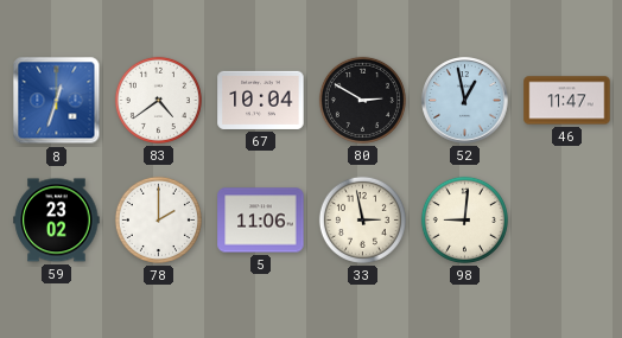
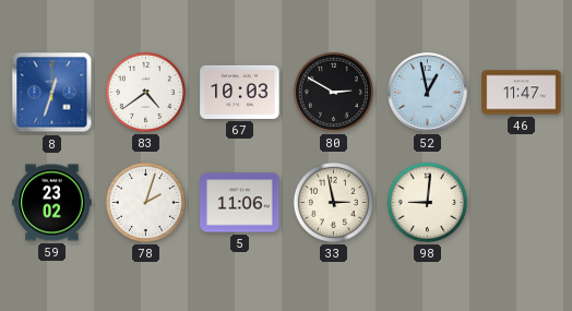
67: 10:04 -> 10:03
78: 2:00 -> 2:03
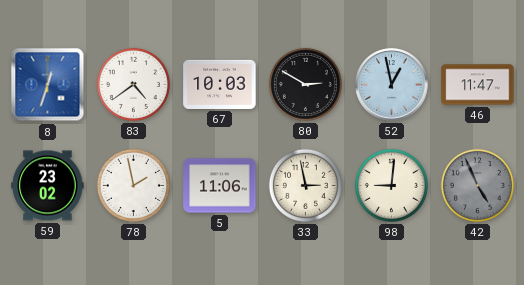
78: 2:03 -> 1:58
42: none -> 4:56
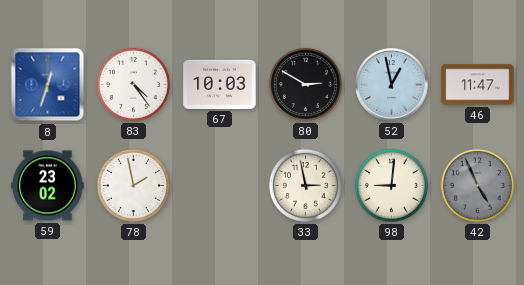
83: 4:39 -> 4:24
5: 11:06 -> none
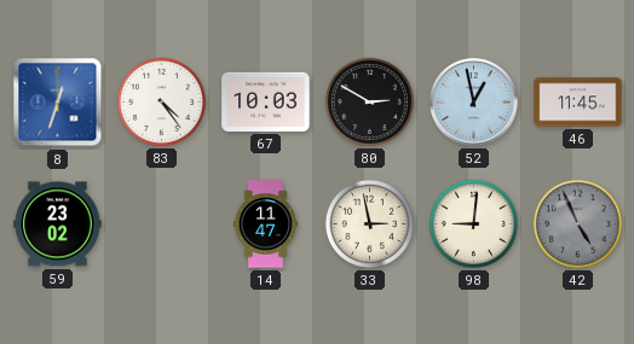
46: 11:47 -> 11:45
78: 1:58 -> none
14: none -> 11:47
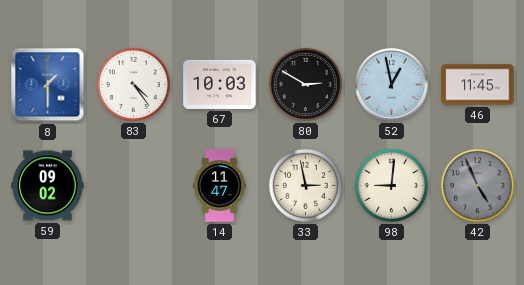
8: 12:33 -> 1:30
59: 23:02 -> 09:02
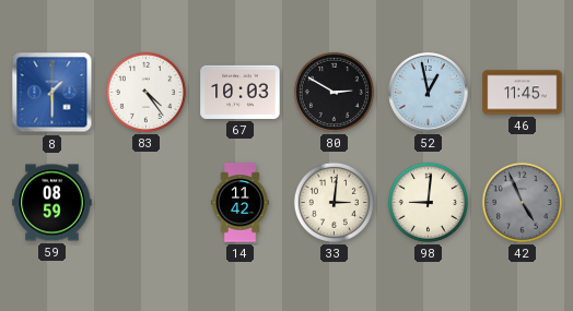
59: 09:02 -> 08:59
14: 11:47 -> 11:42
33: 2:58 -> 3:01
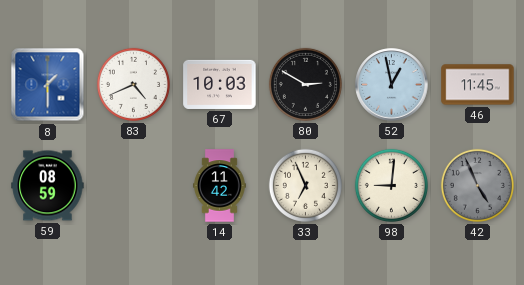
83: 4:24 -> 4:41
33: 3:01 -> 6:56
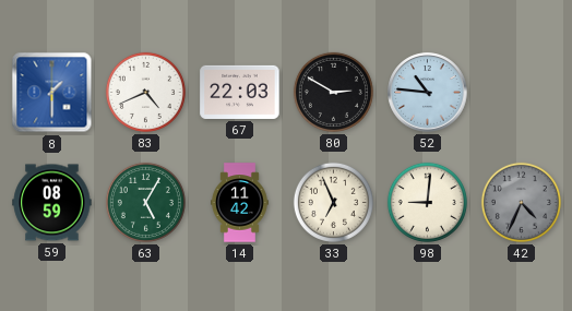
67: 10:03 -> 22:03
52: 12:58 -> 10:46
46: 11:45 -> none
63: none -> 5:05
42: 4:56 -> 4:34
